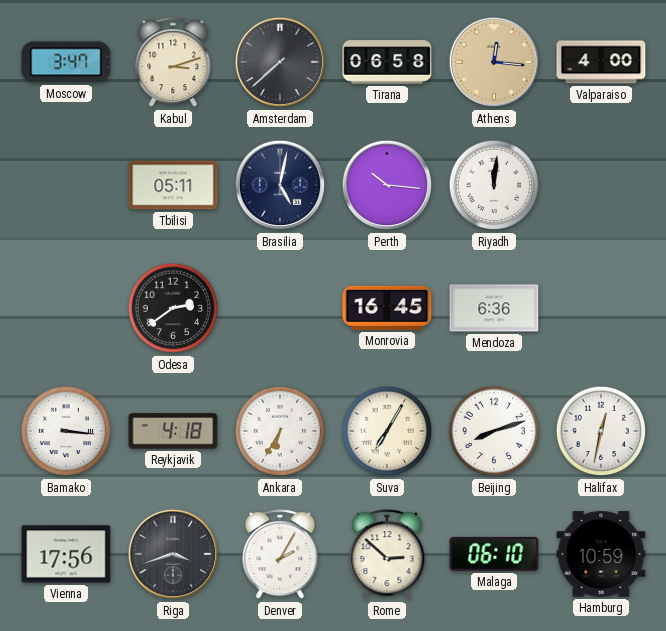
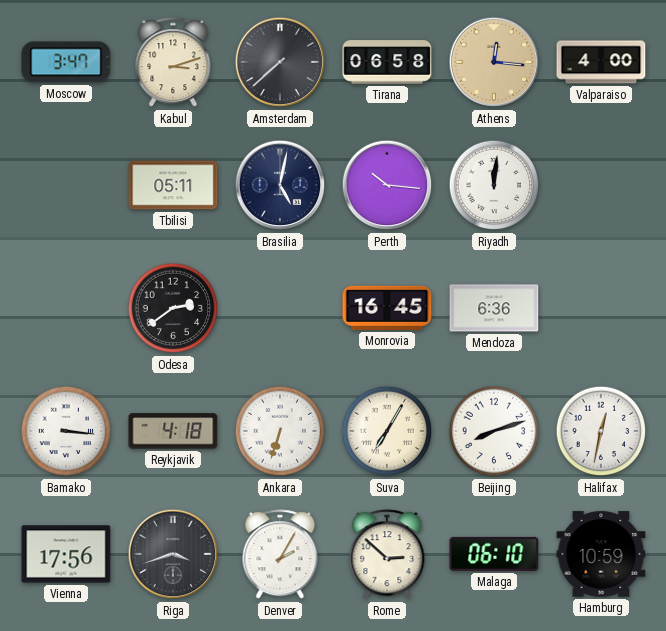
Ankara: 6:35 -> 6:33
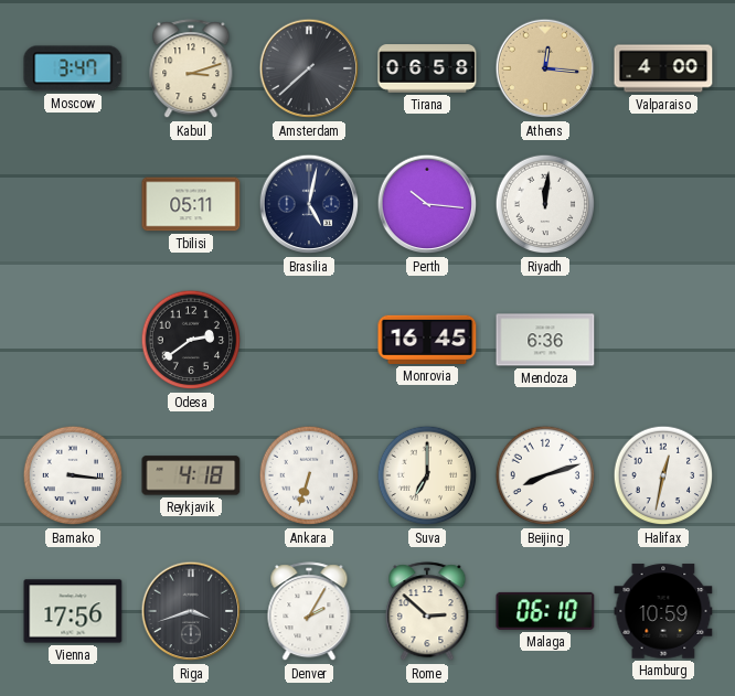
Suva: 7:05 -> 7:00
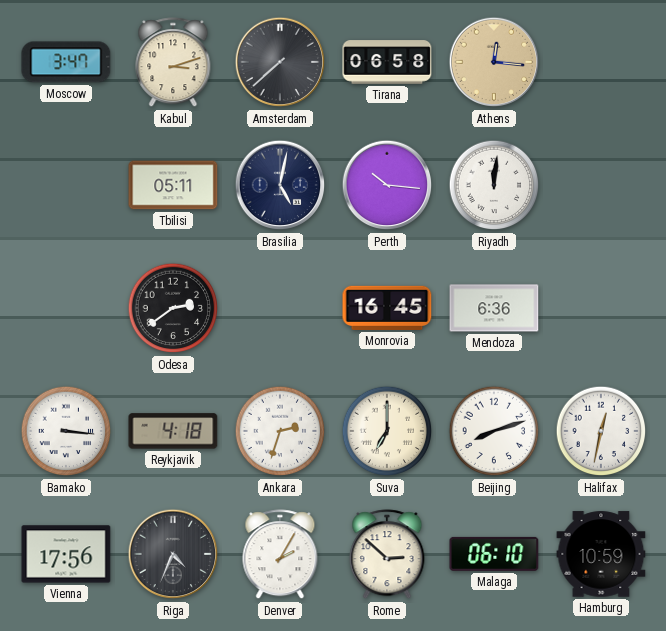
Valparaiso: 4:00 -> none
Ankara: 6:33 -> 2:33
Riga: 3:42 -> 4:34
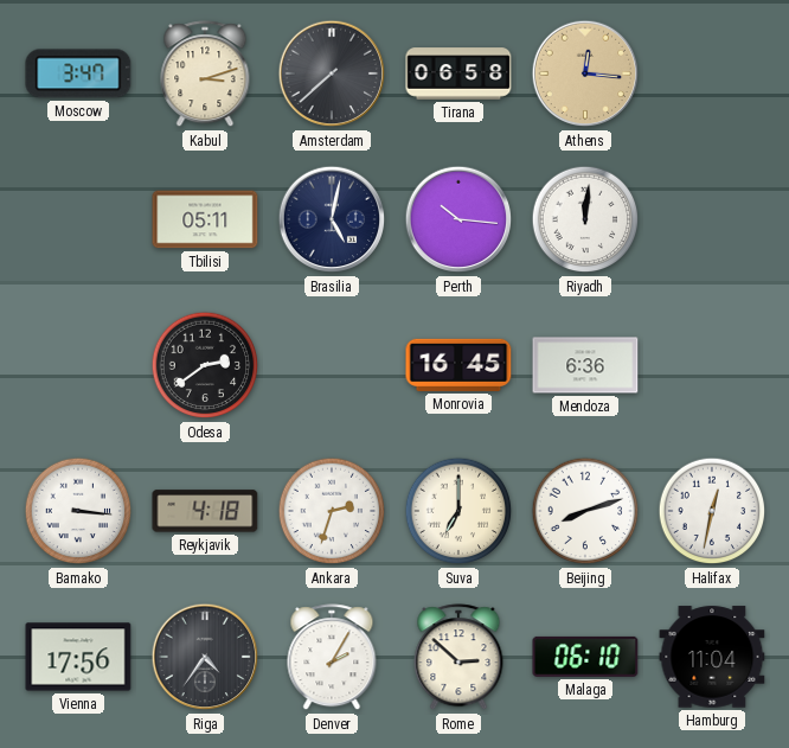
Riga: 4:34 -> 4:36
Hamburg: 10:59 -> 11:04
